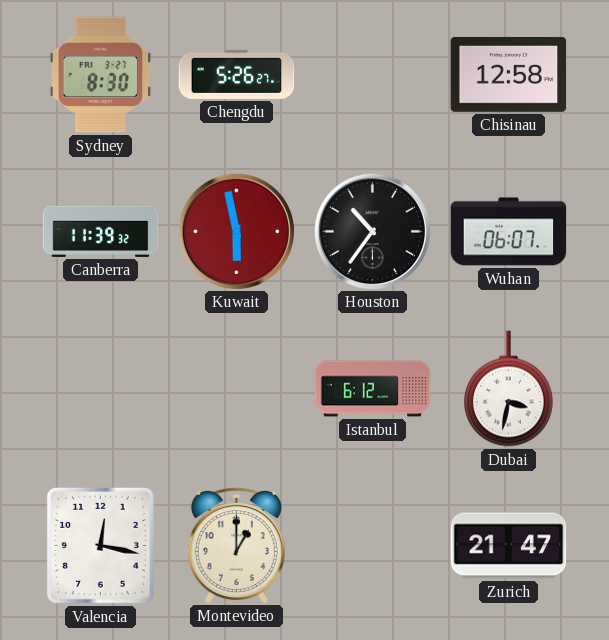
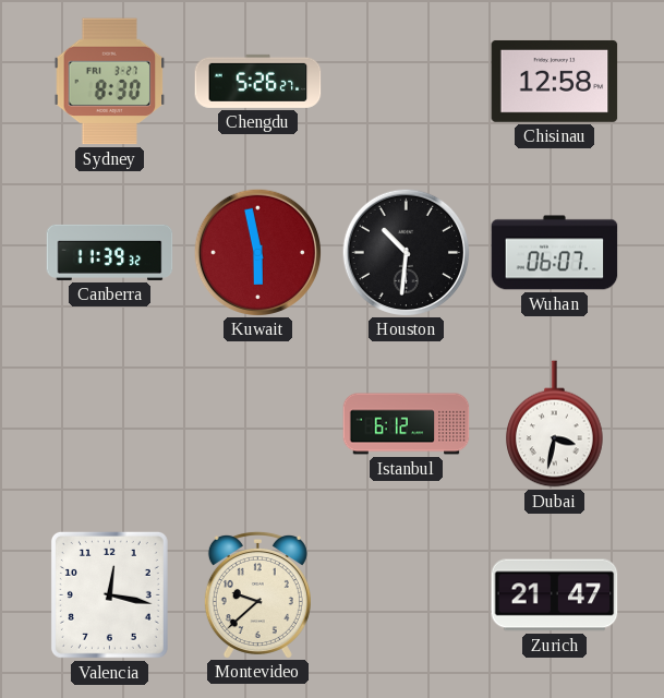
Houston: 10:36 -> 10:31
Montevideo: 1:00 -> 9:38
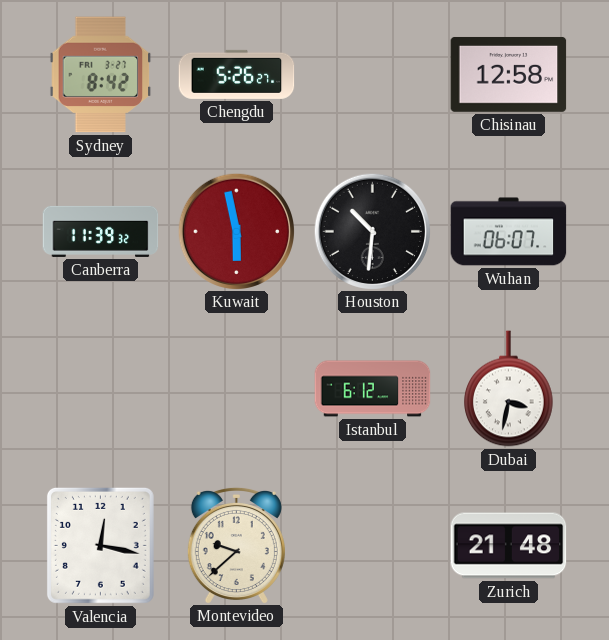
Sydney: 8:30 -> 8:42
Zurich: 21:47 -> 21:48
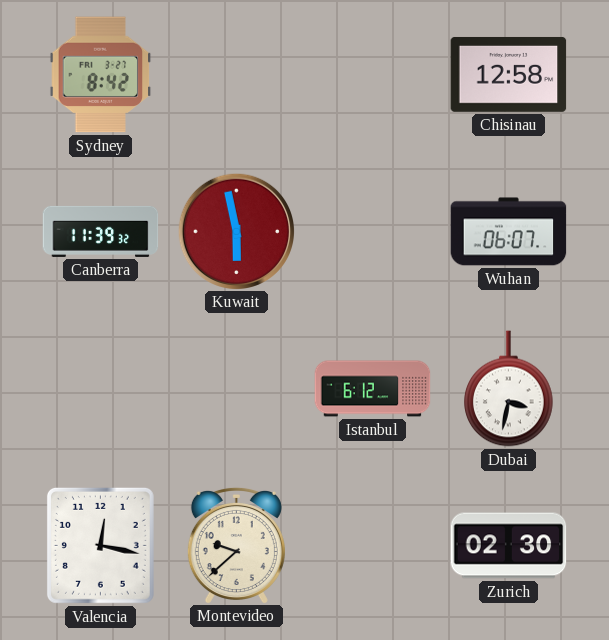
Chengdu: 5:26 -> none
Houston: 10:31 -> none
Zurich: 21:48 -> 02:30
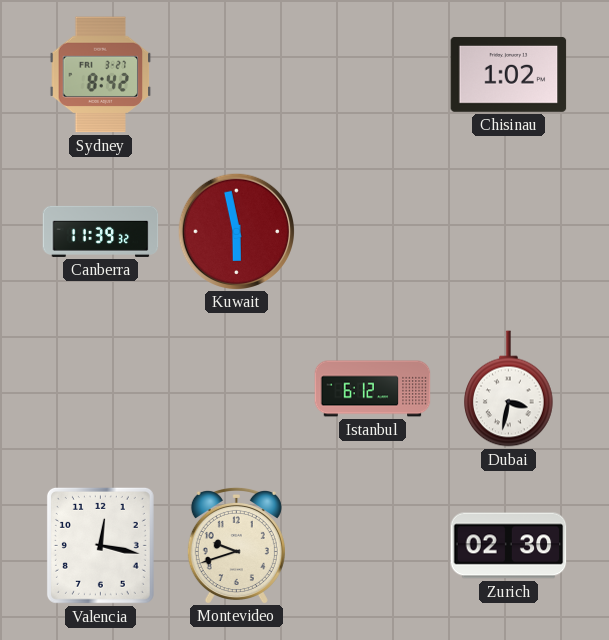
Chisinau: 12:58 -> 1:02
Wuhan: 06:07 -> none
Montevideo: 9:38 -> 9:42
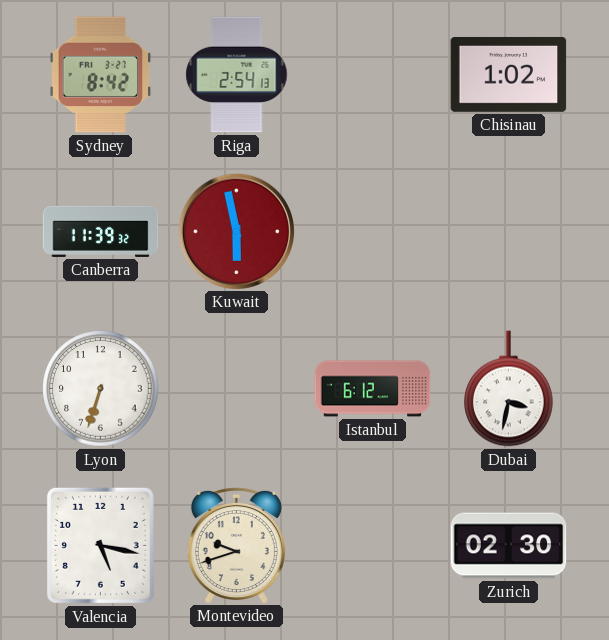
Riga: none -> 2:54
Lyon: none -> 6:33
Valencia: 12:17 -> 5:17
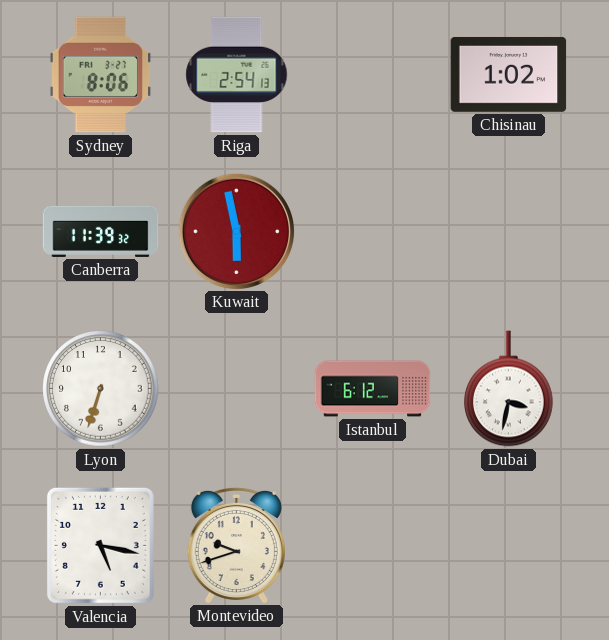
Sydney: 8:42 -> 8:06
Zurich: 02:30 -> none
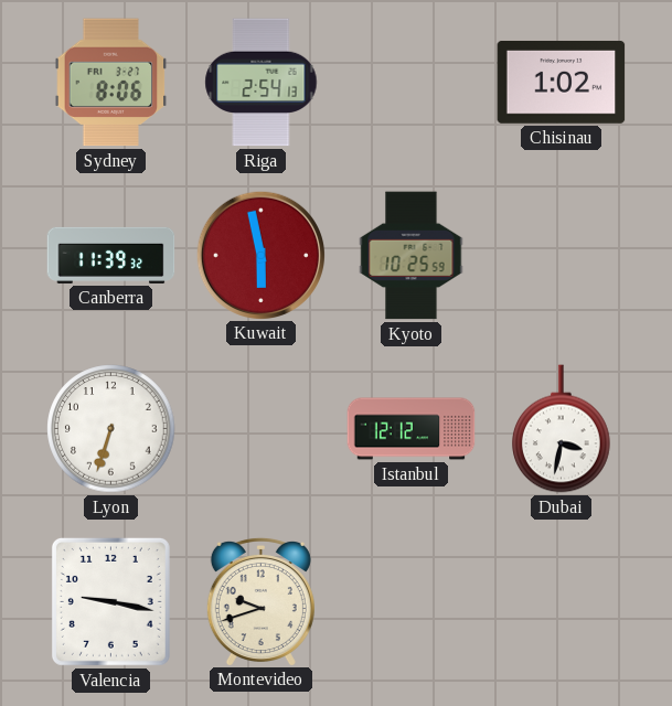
Kyoto: none -> 10:25
Istanbul: 6:12 -> 12:12
Valencia: 5:17 -> 9:17
